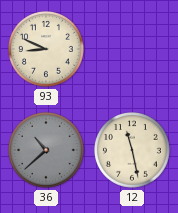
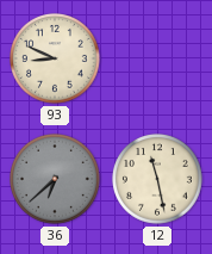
36: 10:38 -> 6:38
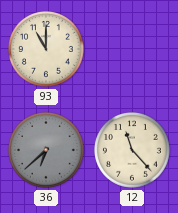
93: 8:49 -> 11:00
12: 11:28 -> 11:23
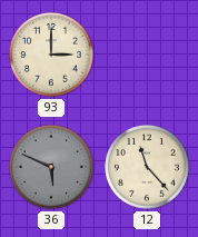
93: 11:00 -> 3:00
36: 6:38 -> 5:49
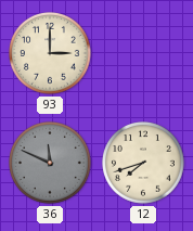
36: 5:49 -> 11:49
12: 11:23 -> 7:42
